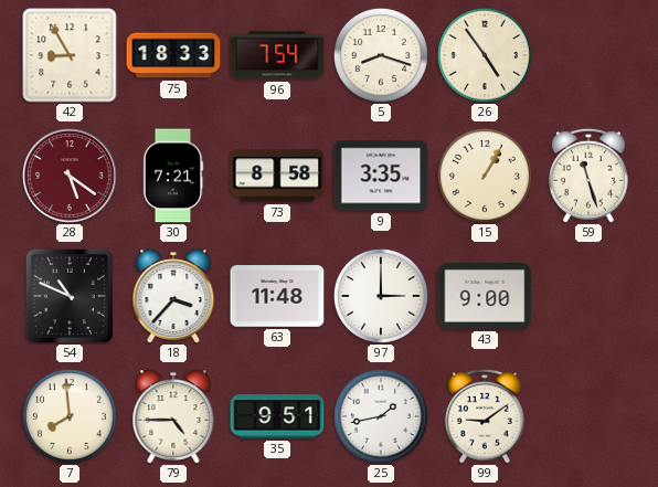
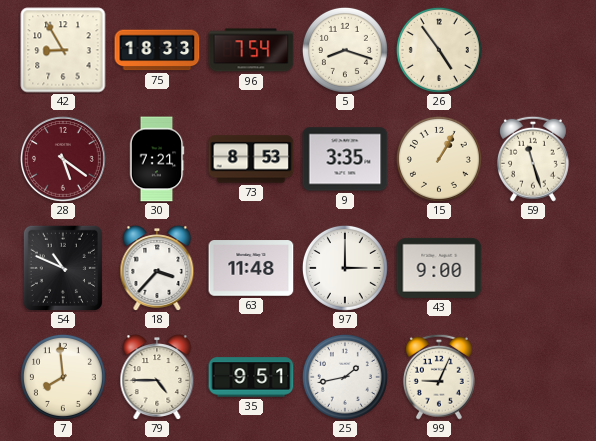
73: 8:58 -> 8:53
99: 9:09 -> 9:04
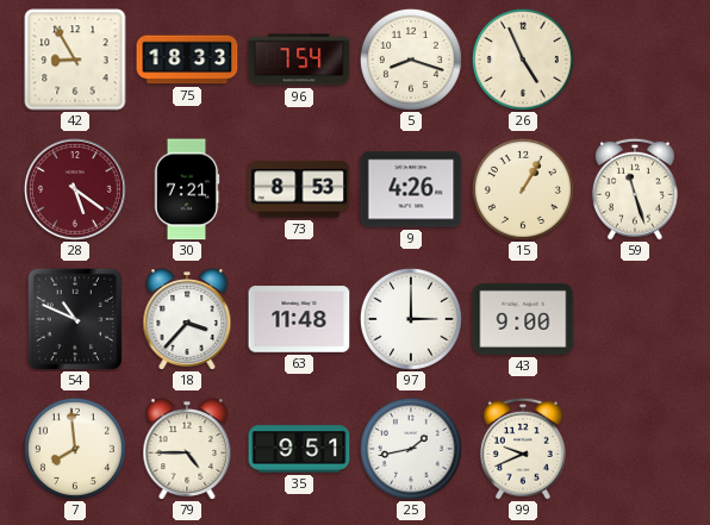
26: 4:54 -> 4:56
9: 3:35 -> 4:26
99: 9:04 -> 9:41
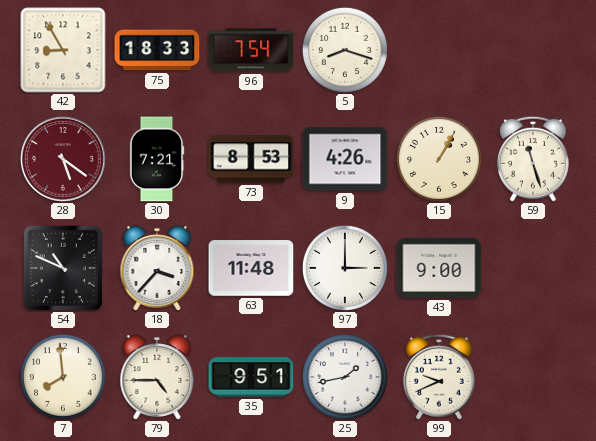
26: 4:56 -> none
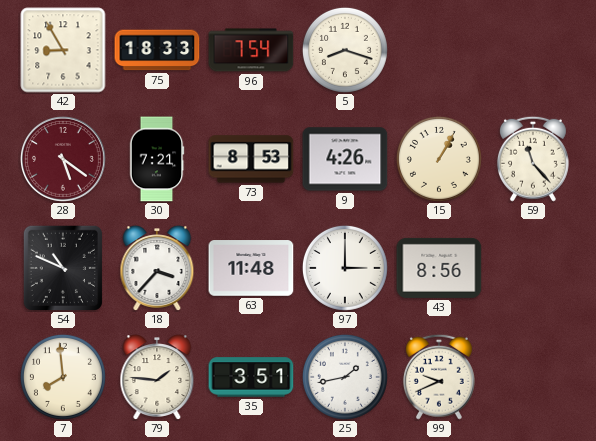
59: 11:27 -> 11:23
43: 9:00 -> 8:56
79: 4:45 -> 1:46
35: 9:51 -> 3:51
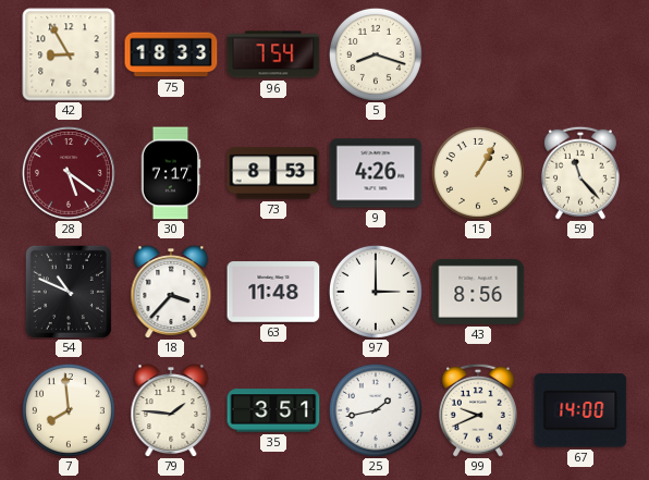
30: 7:21 -> 7:17
67: none -> 14:00
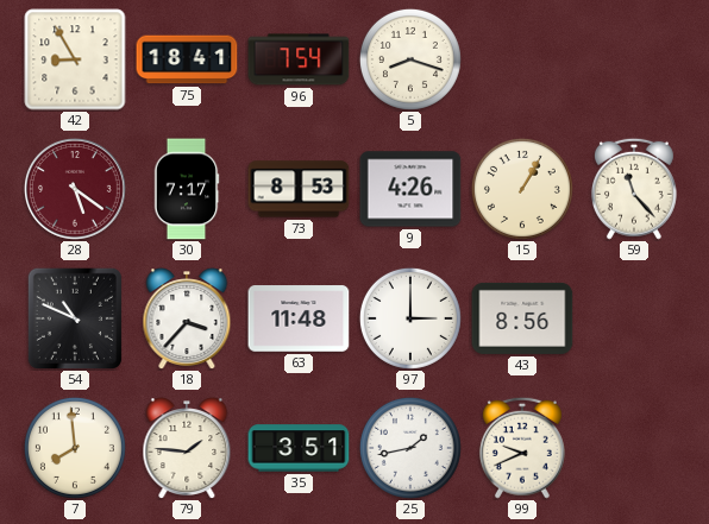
75: 18:33 -> 18:41
67: 14:00 -> none
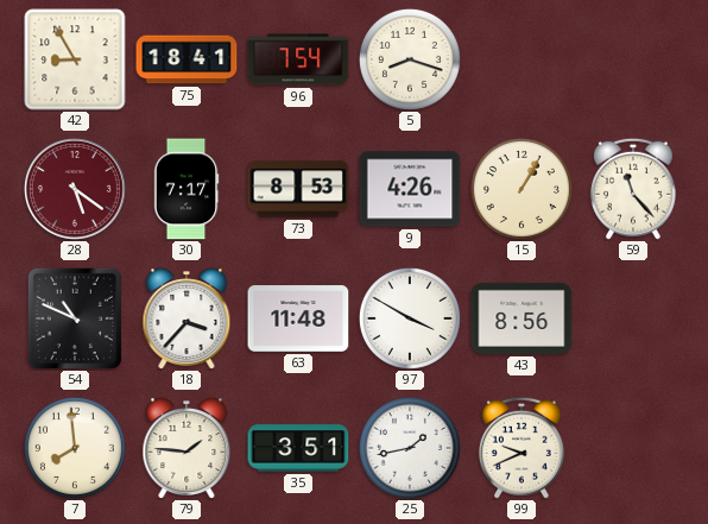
97: 3:00 -> 3:50
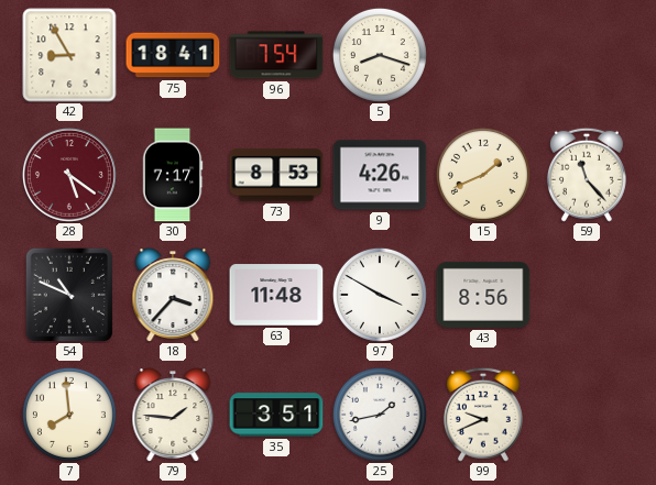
15: 1:05 -> 1:41
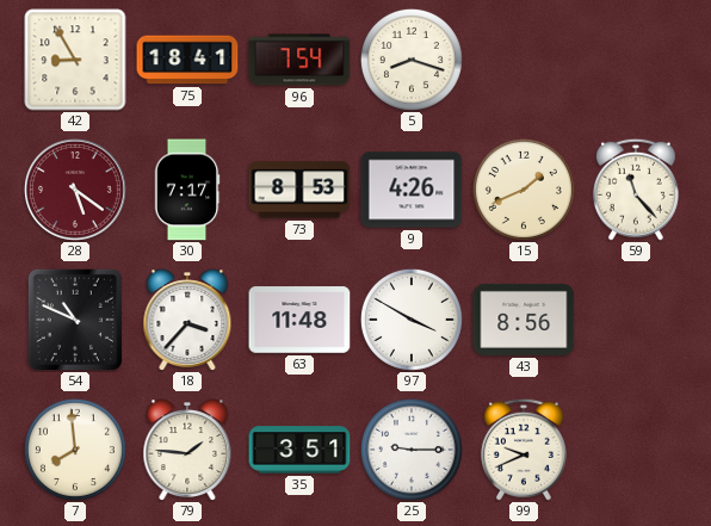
25: 1:43 -> 9:15
